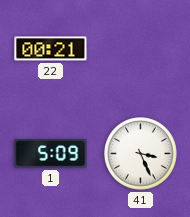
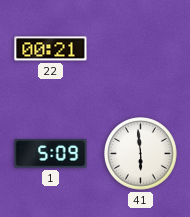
41: 3:26 -> 5:59
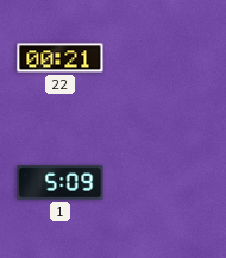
41: 5:59 -> none
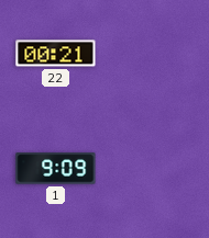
1: 5:09 -> 9:09
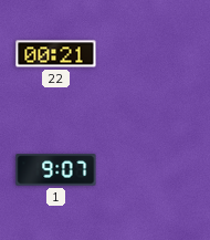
1: 9:09 -> 9:07
